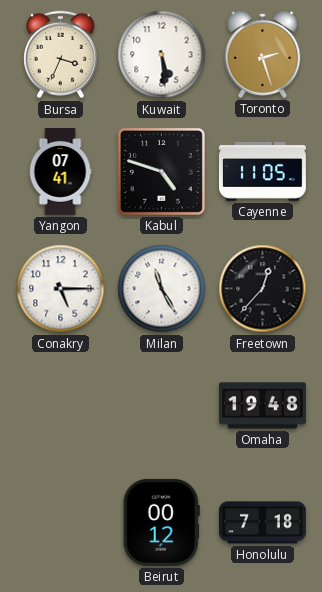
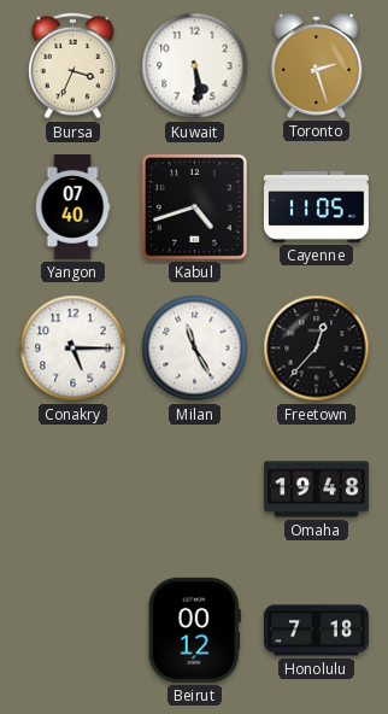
Yangon: 07:41 -> 07:40
Kabul: 4:48 -> 4:42
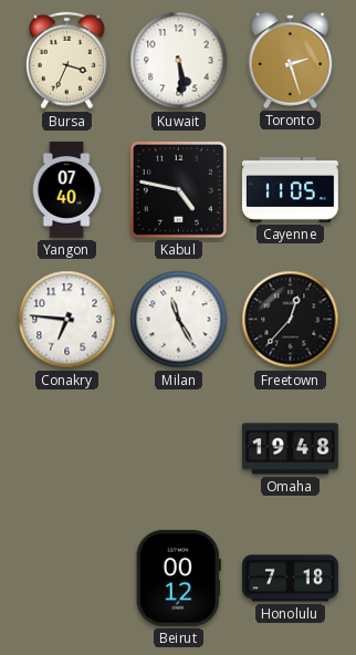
Kabul: 4:42 -> 4:47
Conakry: 5:15 -> 6:46
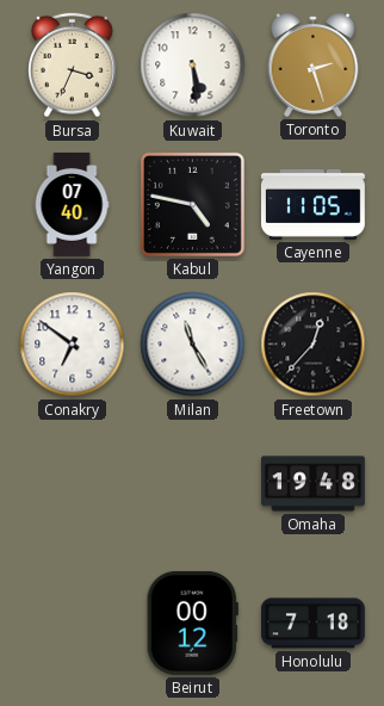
Conakry: 6:46 -> 6:51
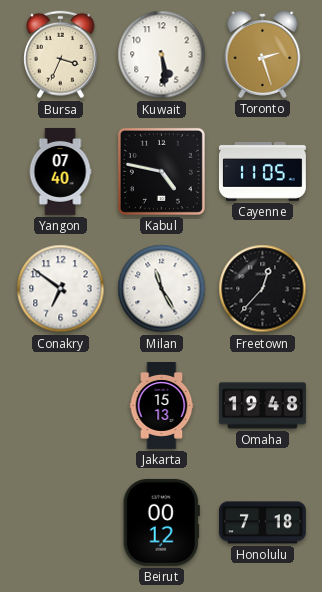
Jakarta: none -> 15:13
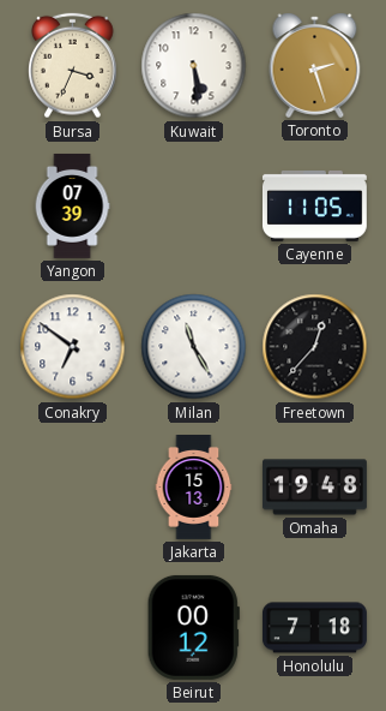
Yangon: 07:40 -> 07:39
Kabul: 4:47 -> none
